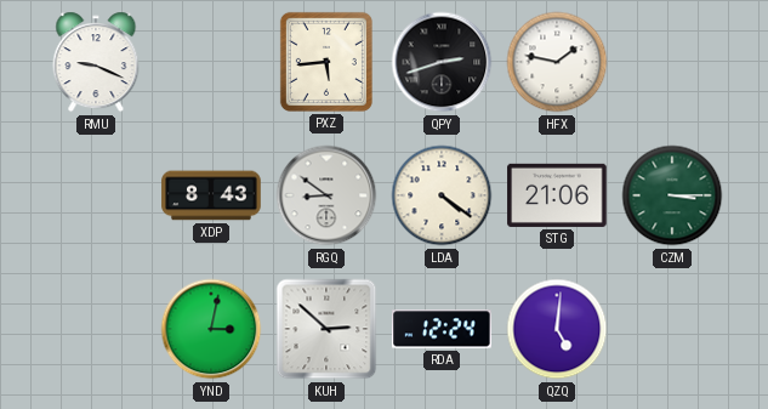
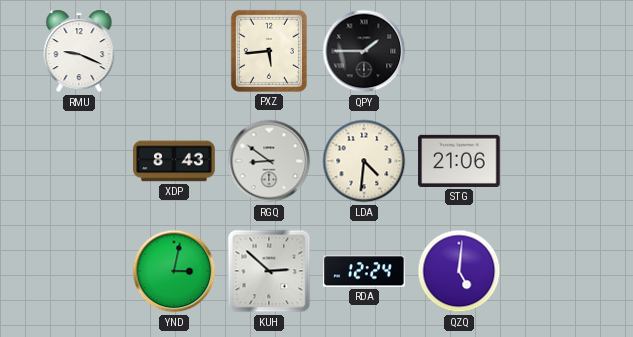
QPY: 2:42 -> 1:45
HFX: 1:47 -> none
LDA: 4:21 -> 4:31
CZM: 3:15 -> none
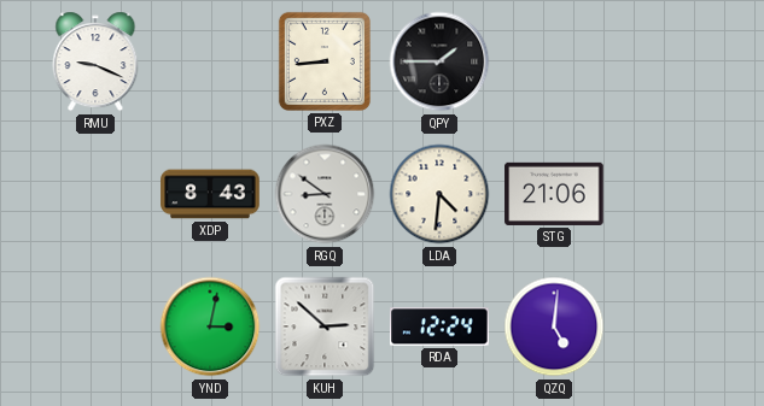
PXZ: 5:44 -> 8:44
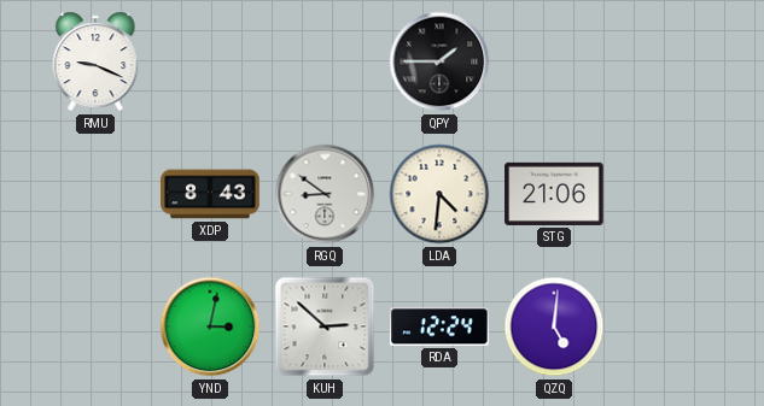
PXZ: 8:44 -> none
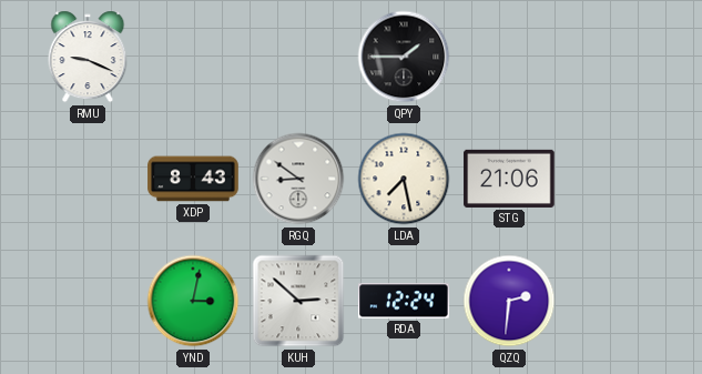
LDA: 4:31 -> 7:28
QZQ: 5:01 -> 2:31
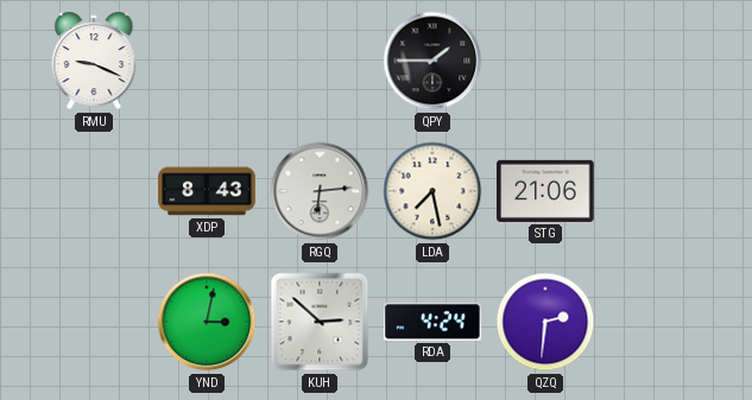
RGQ: 8:51 -> 6:14
RDA: 12:24 -> 4:24
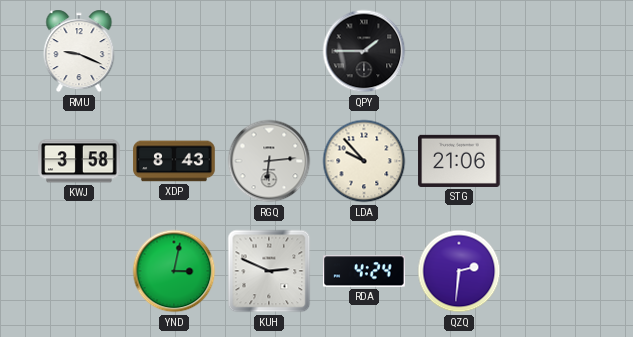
KWJ: none -> 3:58
LDA: 7:28 -> 9:53
KUH: 2:52 -> 2:49
